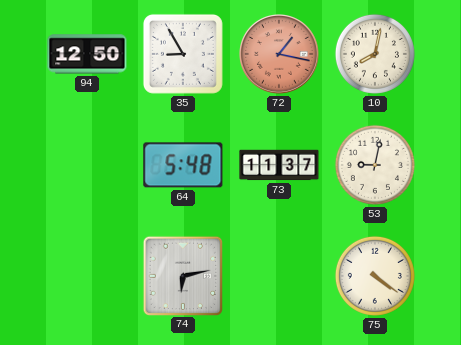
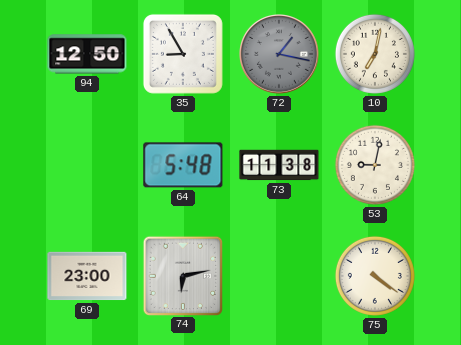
72 dial: salmon -> grey
10: 8:02 -> 7:02
73: 11:37 -> 11:38
69: none -> 23:00
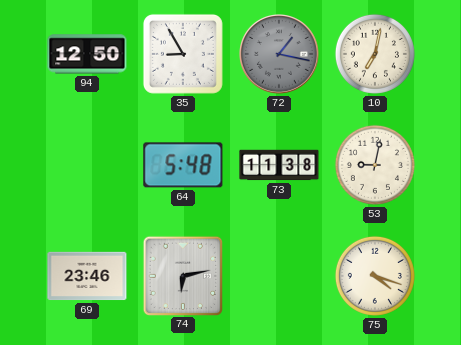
69: 23:00 -> 23:46
75: 4:21 -> 4:18
